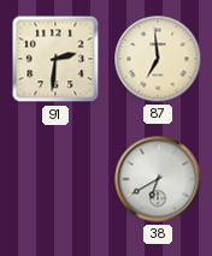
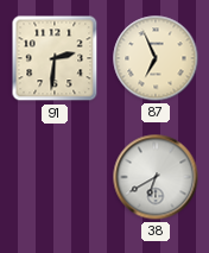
87: 6:59 -> 6:56
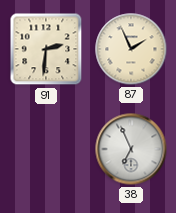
87: 6:56 -> 1:56
38: 6:40 -> 6:56
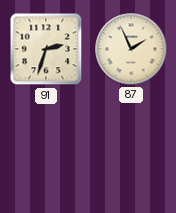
91: 2:31 -> 2:33
38: 6:56 -> none
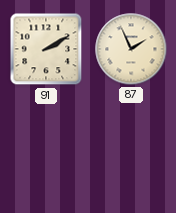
91: 2:33 -> 2:10
